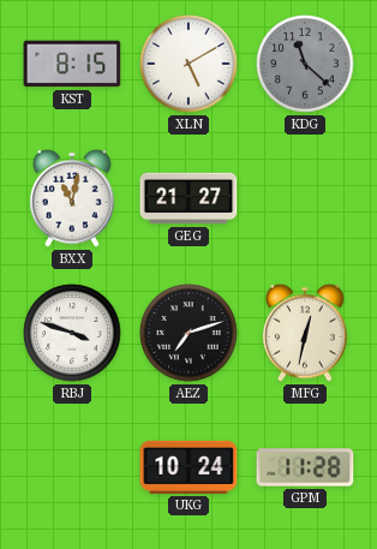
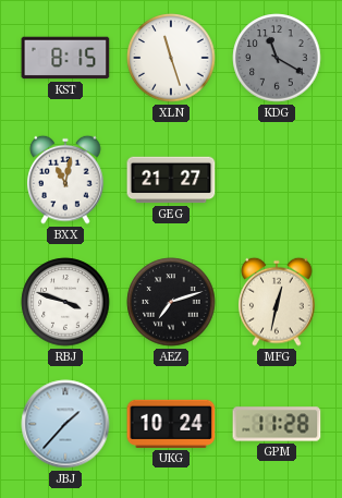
XLN: 5:10 -> 11:27
KDG: 11:22 -> 11:20
JBJ: none -> 1:37
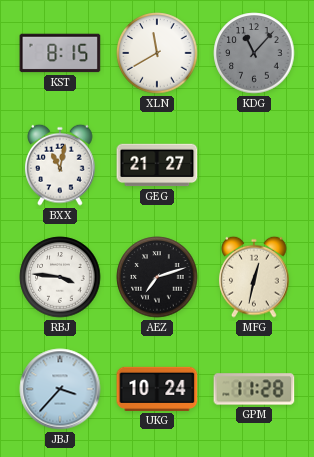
XLN: 11:27 -> 11:40
KDG: 11:20 -> 11:07
RBJ: 3:48 -> 3:46
JBJ: 1:37 -> 3:37
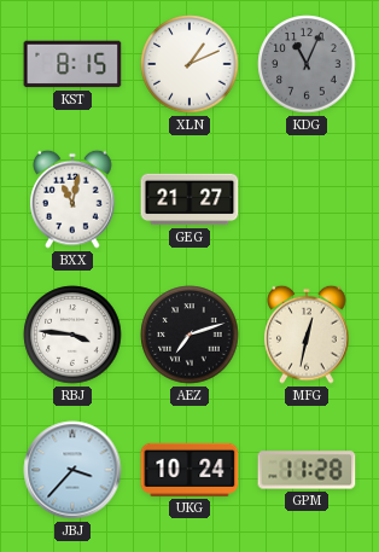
XLN: 11:40 -> 1:11
KDG: 11:07 -> 11:04
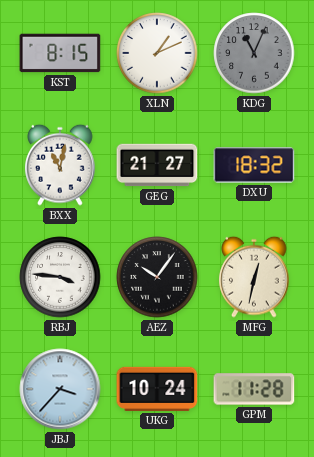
DXU: none -> 18:32
AEZ: 7:12 -> 10:06
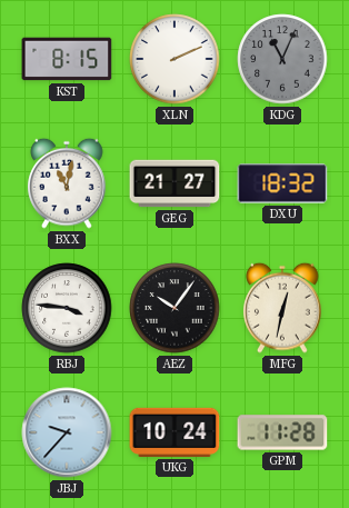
XLN: 1:11 -> 2:11
JBJ: 3:37 -> 9:37
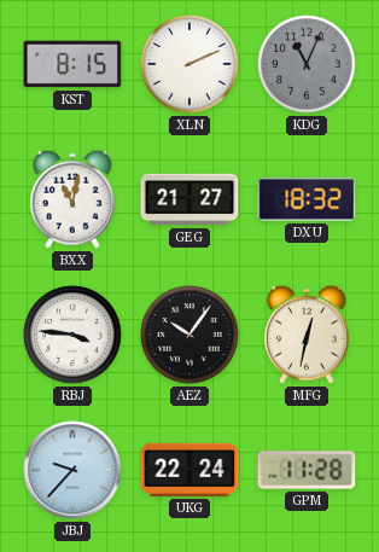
UKG: 10:24 -> 22:24
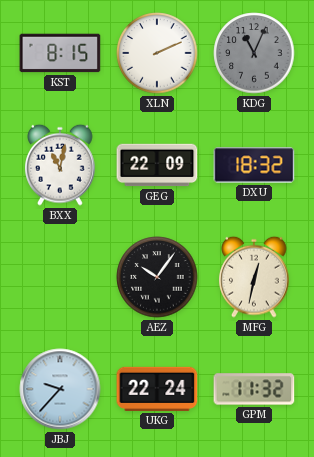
GEG: 21:27 -> 22:09
RBJ: 3:46 -> none
GPM: 11:28 -> 11:32
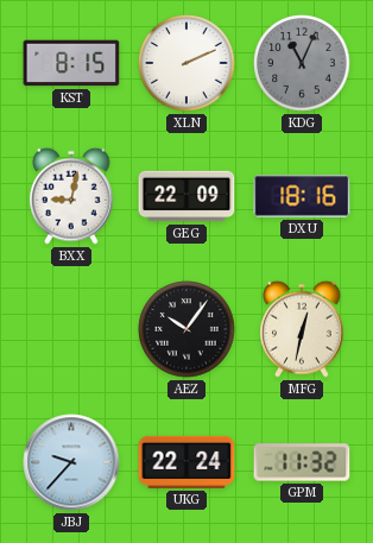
BXX: 11:02 -> 9:02
DXU: 18:32 -> 18:16
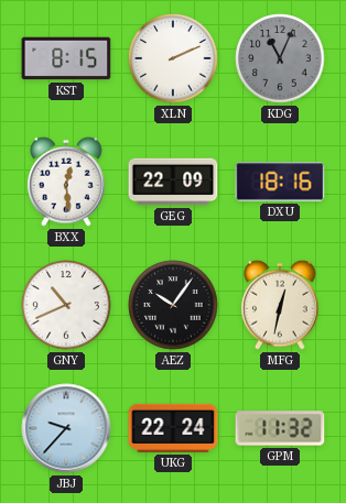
BXX: 9:02 -> 12:29
GNY: none -> 10:41
